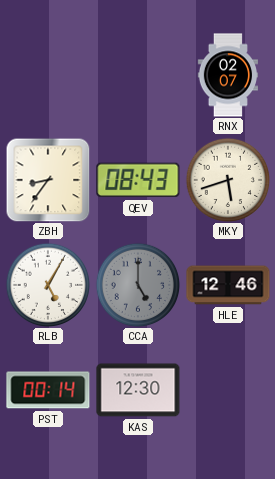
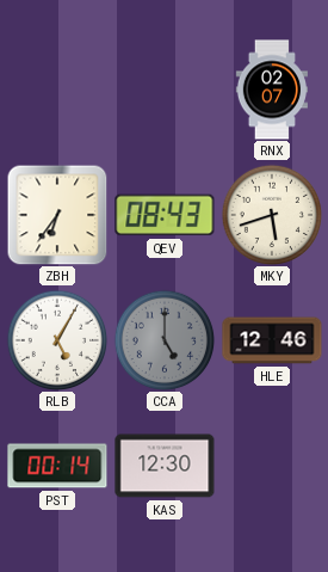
ZBH: 8:36 -> 6:36
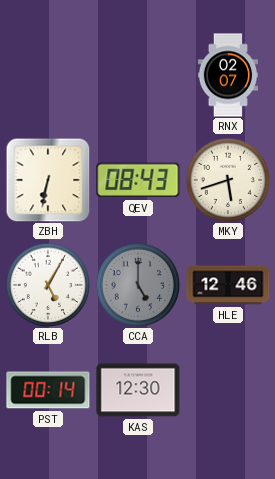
ZBH: 6:36 -> 6:32
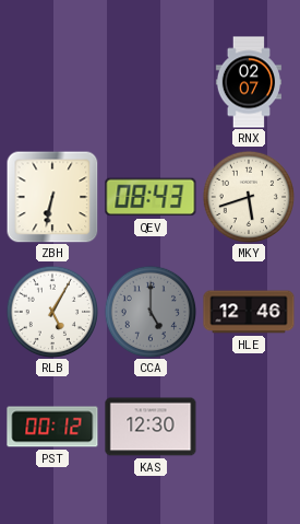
PST: 00:14 -> 00:12
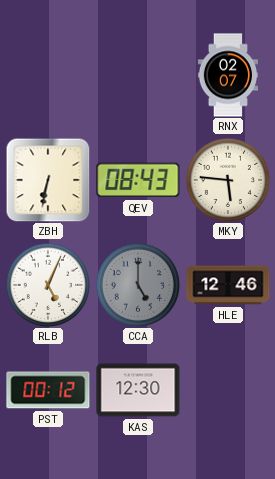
MKY: 5:42 -> 5:46
RLB: 5:05 -> 5:04
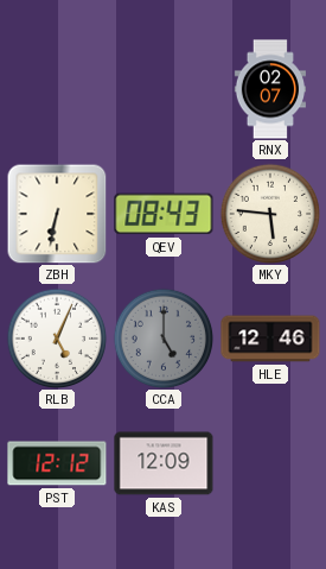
PST: 00:12 -> 12:12
KAS: 12:30 -> 12:09
